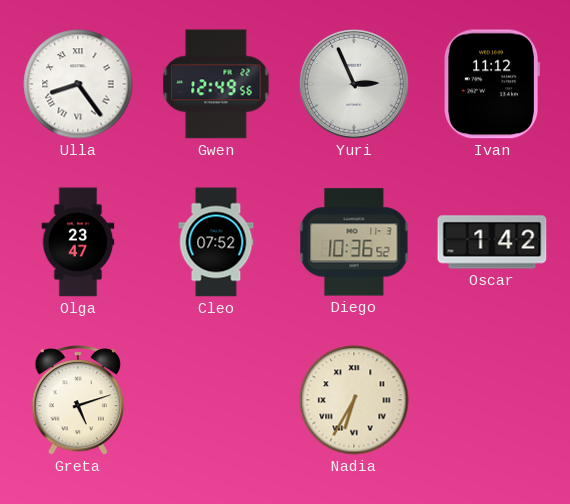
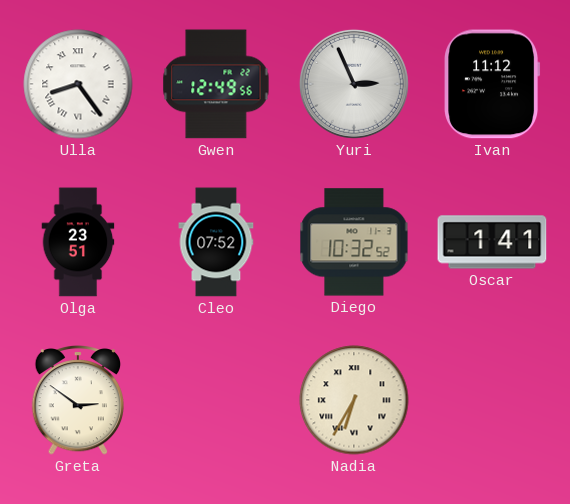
Olga: 23:47 -> 23:51
Diego: 10:36 -> 10:32
Oscar: 1:42 -> 1:41
Greta: 5:12 -> 2:51
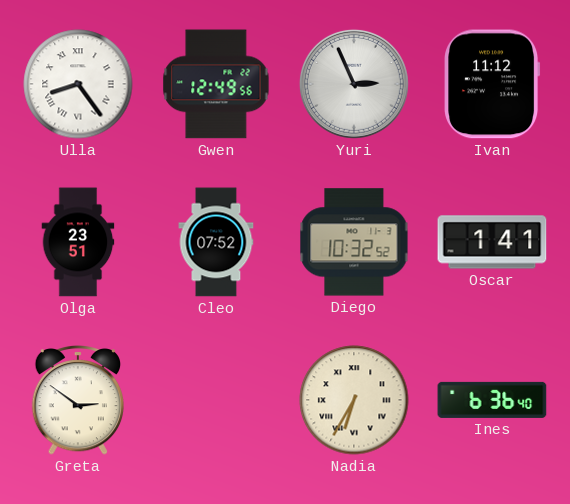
Ines: none -> 6:36
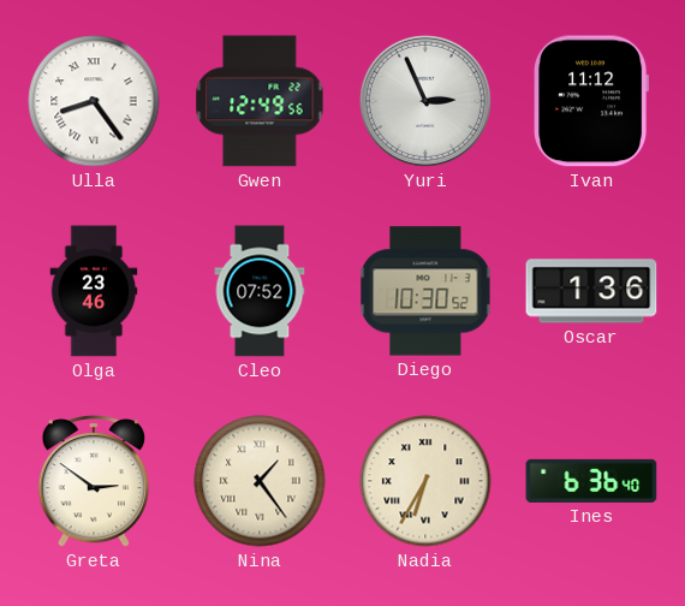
Olga: 23:51 -> 23:46
Diego: 10:32 -> 10:30
Oscar: 1:41 -> 1:36
Nina: none -> 1:24
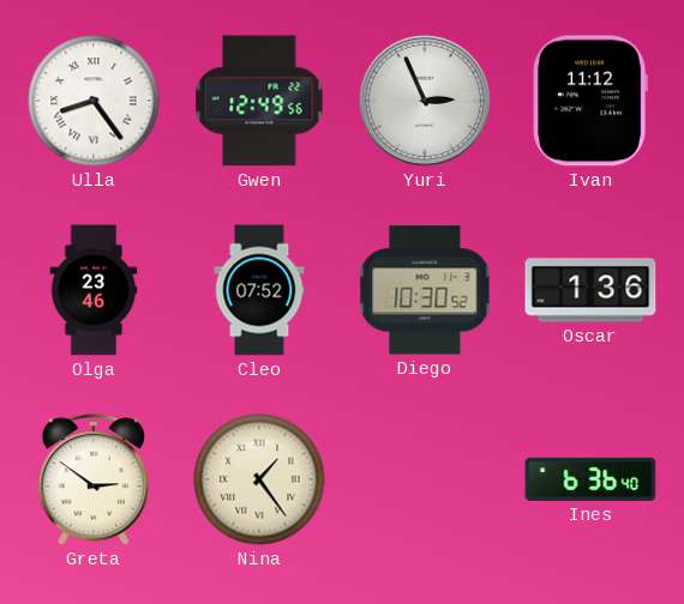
Nadia: 6:35 -> none
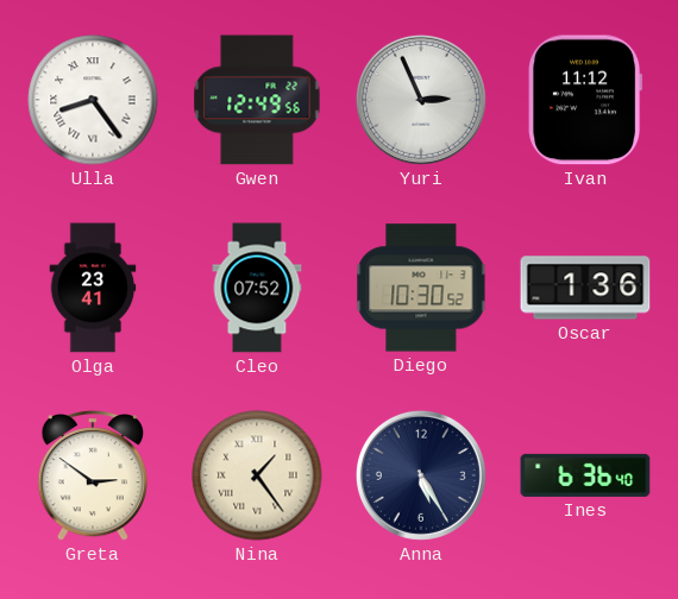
Olga: 23:46 -> 23:41
Anna: none -> 5:25
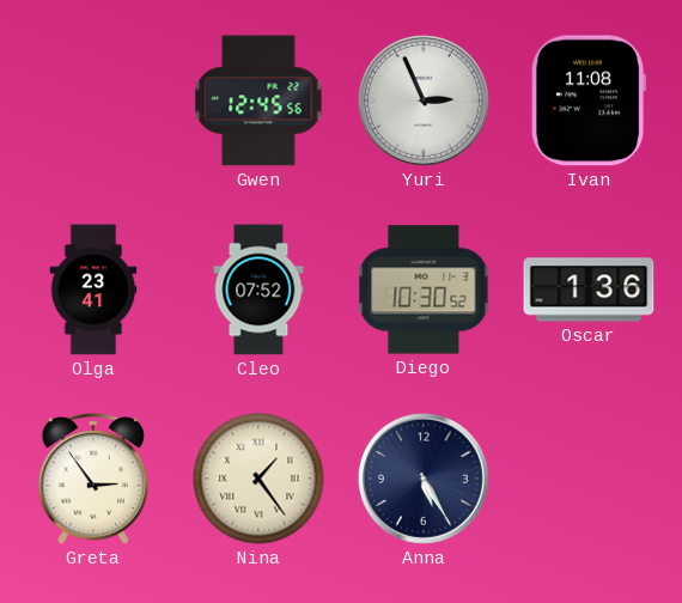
Ulla: 8:24 -> none
Gwen: 12:49 -> 12:45
Ivan: 11:12 -> 11:08
Greta: 2:51 -> 2:54
Ines: 6:36 -> none
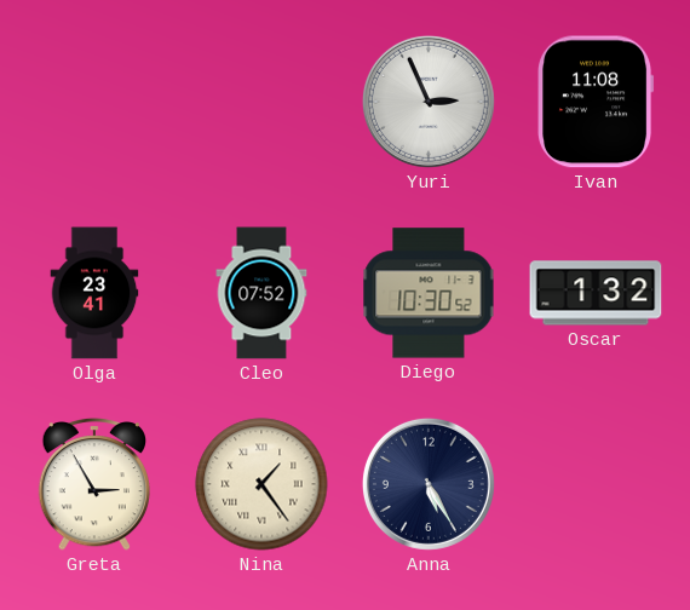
Gwen: 12:45 -> none
Oscar: 1:36 -> 1:32
Greta: 2:54 -> 2:55
